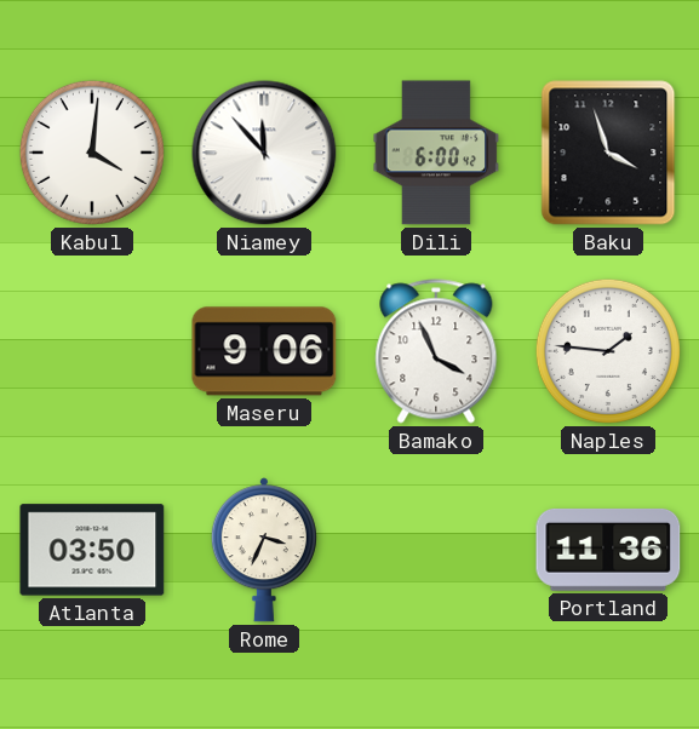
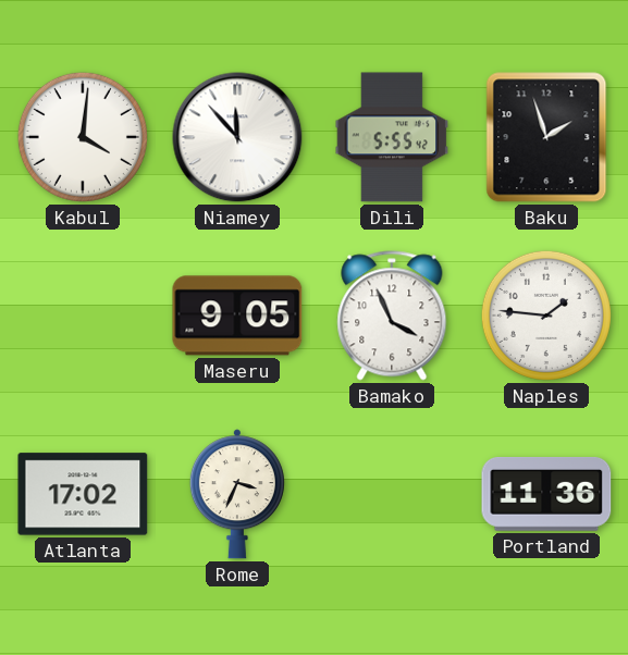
Dili: 6:00 -> 5:55
Baku: 3:57 -> 1:57
Maseru: 9:06 -> 9:05
Atlanta: 03:50 -> 17:02
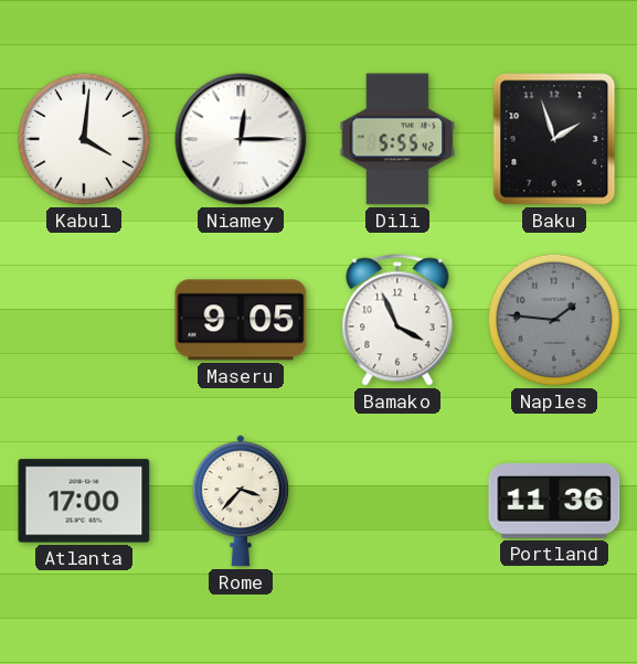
Niamey: 11:53 -> 12:15
Naples dial: white -> grey
Atlanta: 17:02 -> 17:00
Rome: 3:34 -> 3:37
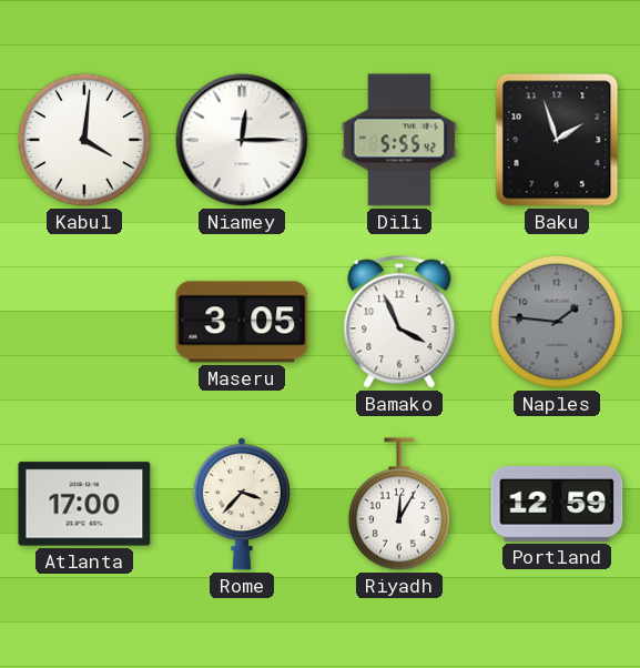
Maseru: 9:05 -> 3:05
Riyadh: none -> 12:05
Portland: 11:36 -> 12:59
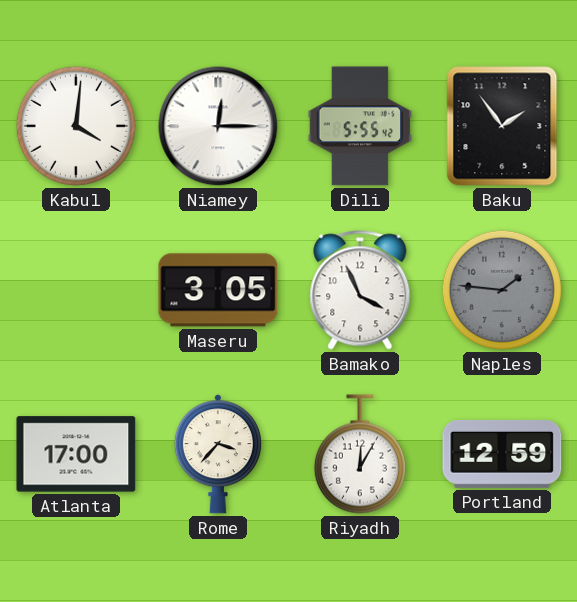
Baku: 1:57 -> 1:54
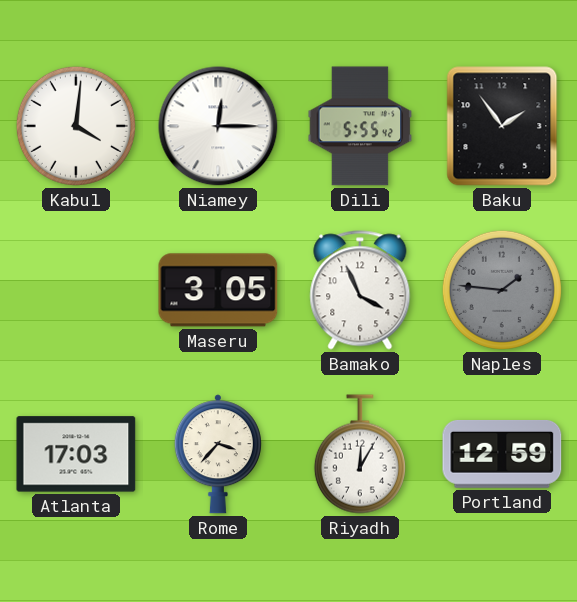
Atlanta: 17:00 -> 17:03
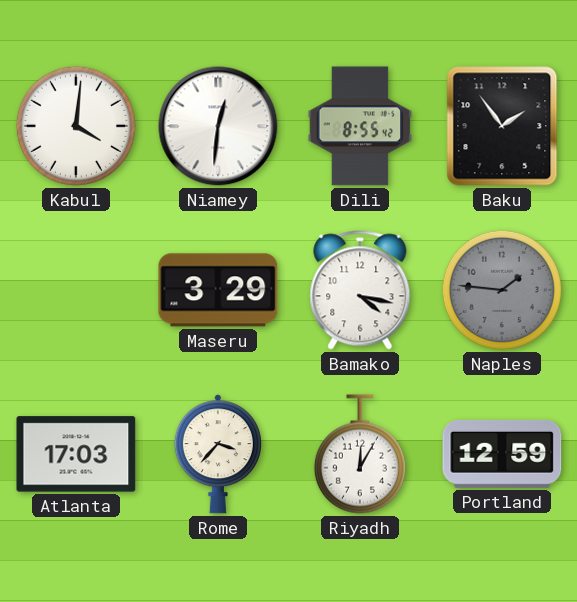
Niamey: 12:15 -> 12:31
Dili: 5:55 -> 8:55
Maseru: 3:05 -> 3:29
Bamako: 3:56 -> 4:17
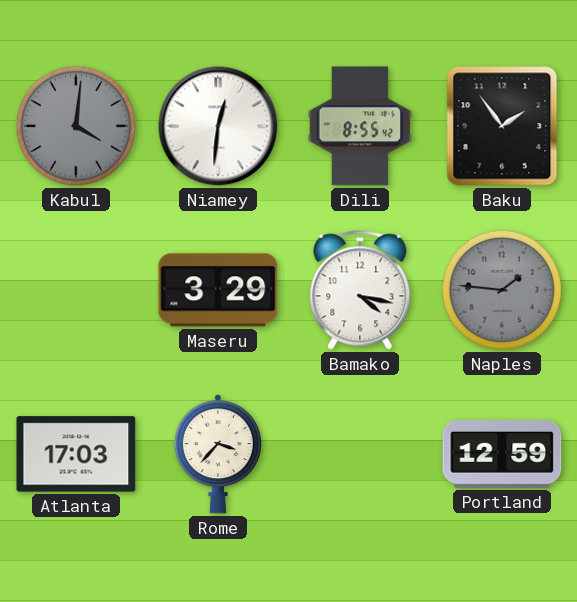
Kabul dial: white -> grey
Riyadh: 12:05 -> none
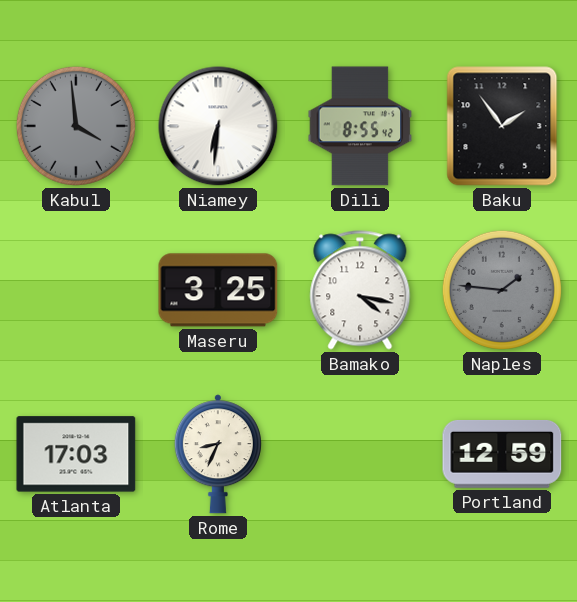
Kabul: 4:01 -> 3:59
Niamey: 12:31 -> 6:31
Maseru: 3:29 -> 3:25
Rome: 3:37 -> 8:34
